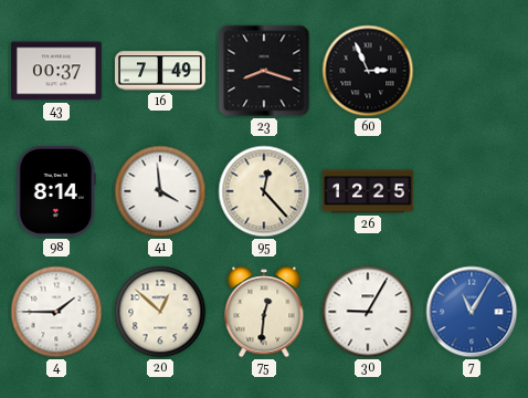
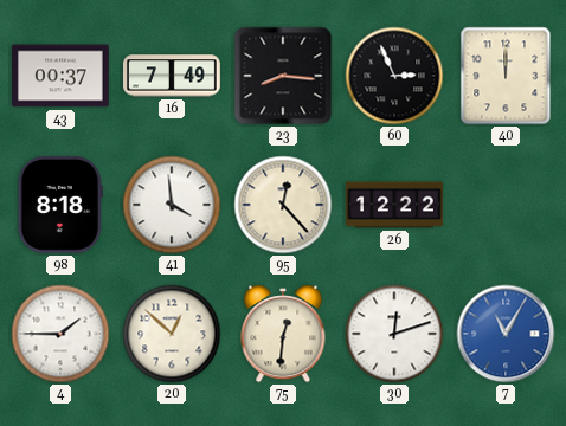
23: 8:18 -> 8:16
40: none -> 12:00
98: 8:14 -> 8:18
26: 12:25 -> 12:22
30: 9:05 -> 12:12
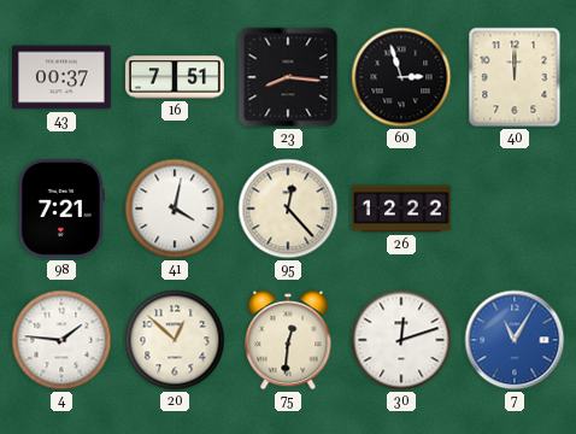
16: 7:49 -> 7:51
60: 2:56 -> 2:57
98: 8:18 -> 7:21
41: 3:59 -> 4:02
4: 1:45 -> 1:46
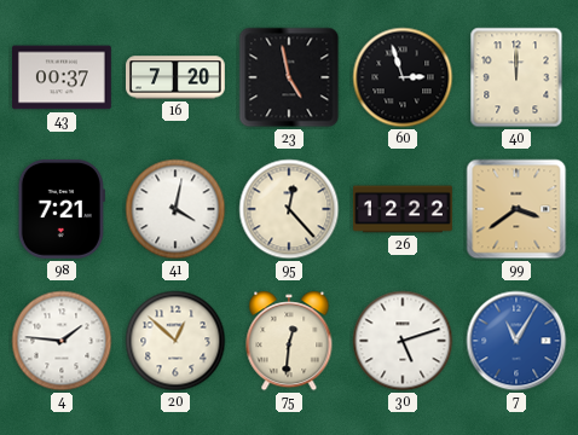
16: 7:51 -> 7:20
23: 8:16 -> 4:58
99: none -> 3:39
30: 12:12 -> 5:12
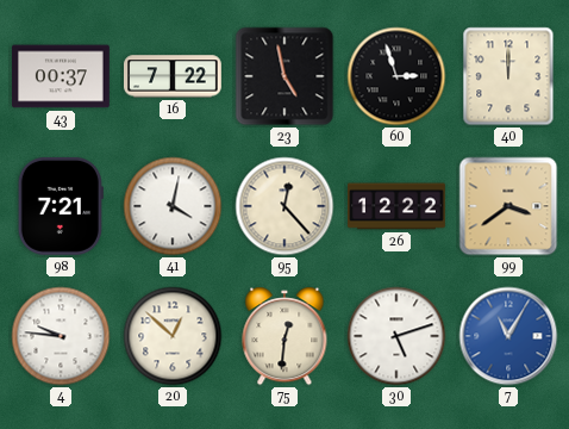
16: 7:20 -> 7:22
4: 1:46 -> 9:46
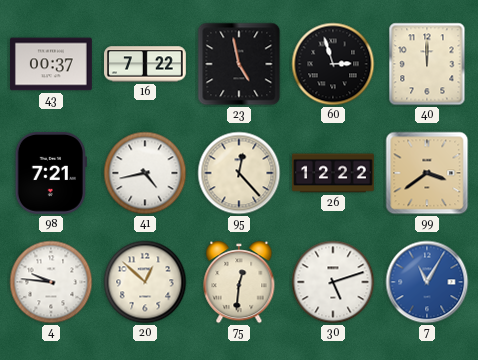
41: 4:02 -> 4:43
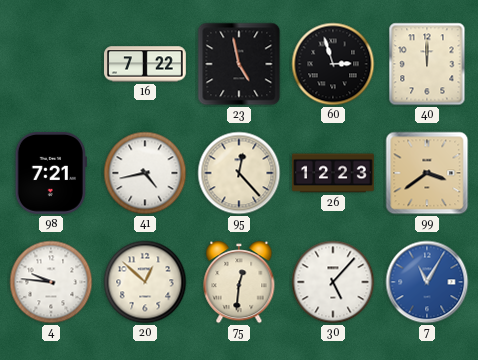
43: 00:37 -> none
26: 12:22 -> 12:23
30: 5:12 -> 5:07
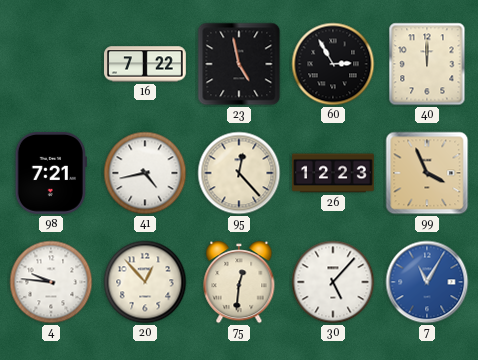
60: 2:57 -> 2:55
99: 3:39 -> 3:56
20: 12:52 -> 12:53
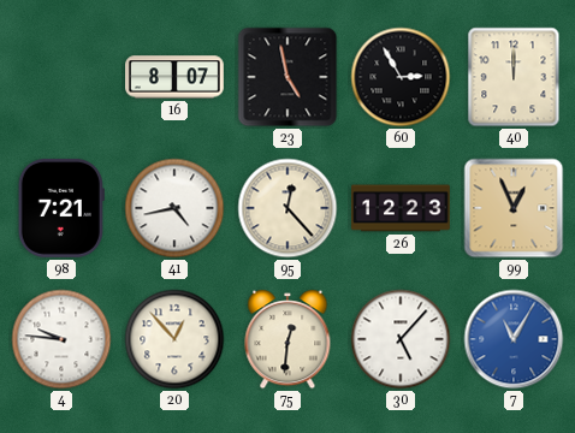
16: 7:22 -> 8:07
99: 3:56 -> 12:56
